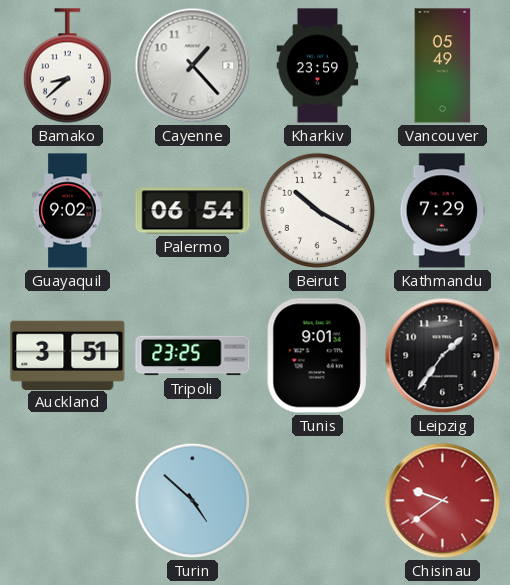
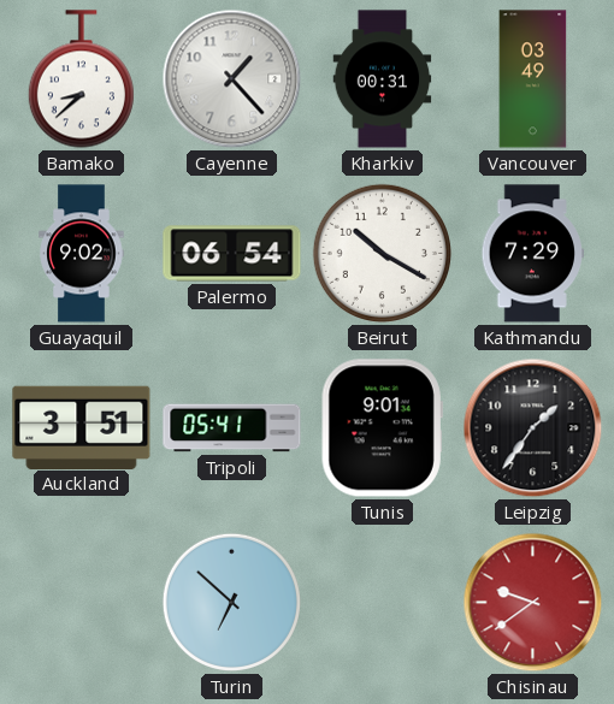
Kharkiv: 23:59 -> 00:31
Vancouver: 05:49 -> 03:49
Tripoli: 23:25 -> 05:41
Turin: 4:52 -> 6:52
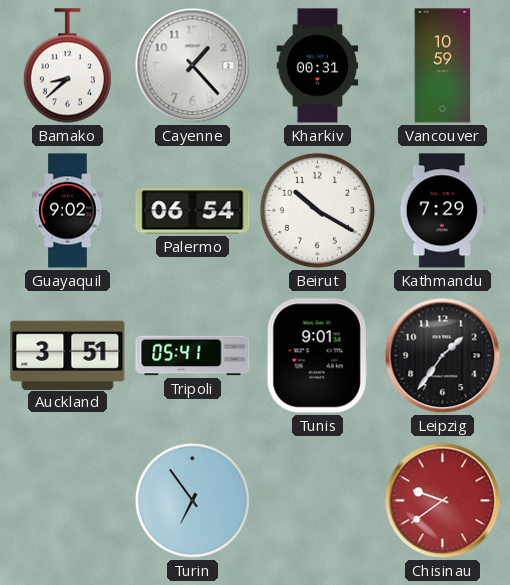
Vancouver: 03:49 -> 10:59
Turin: 6:52 -> 6:54
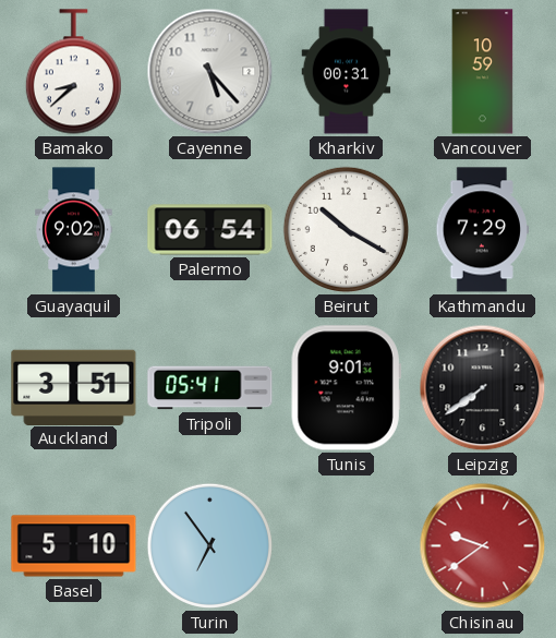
Cayenne: 1:23 -> 5:23
Leipzig: 1:36 -> 7:39
Basel: none -> 5:10
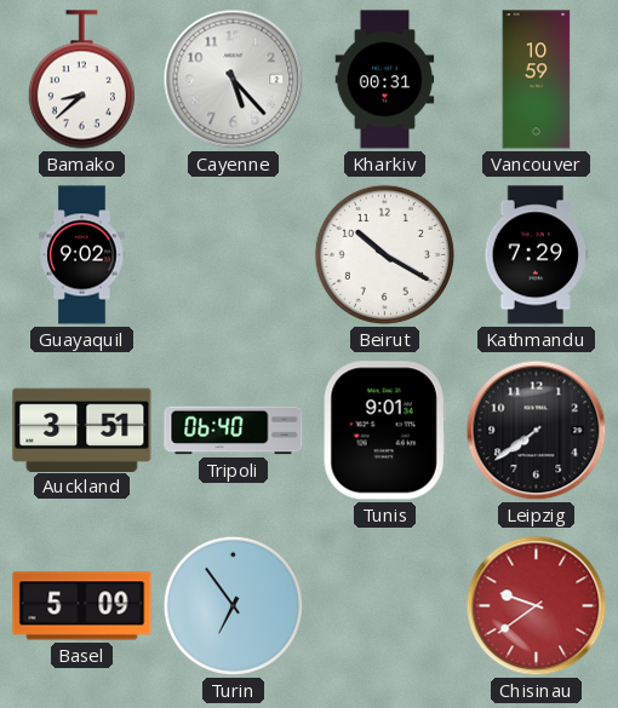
Palermo: 06:54 -> none
Tripoli: 05:41 -> 06:40
Basel: 5:10 -> 5:09
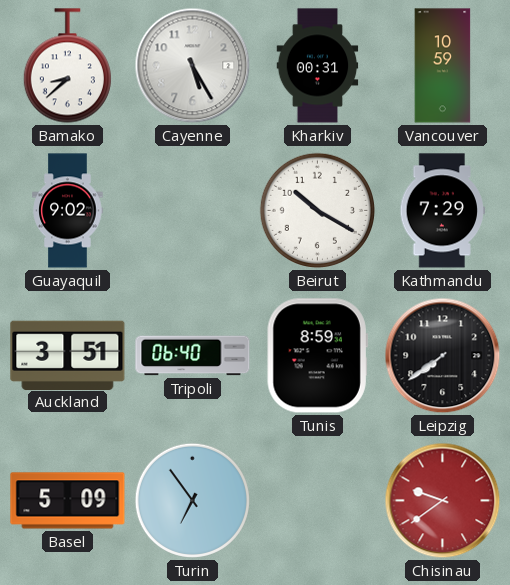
Cayenne: 5:23 -> 5:25
Tunis: 9:01 -> 8:59
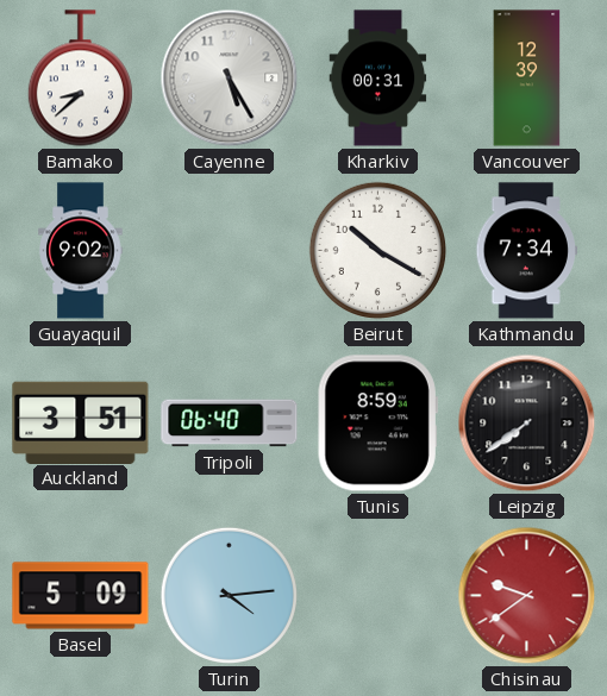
Vancouver: 10:59 -> 12:39
Kathmandu: 7:29 -> 7:34
Turin: 6:54 -> 4:14
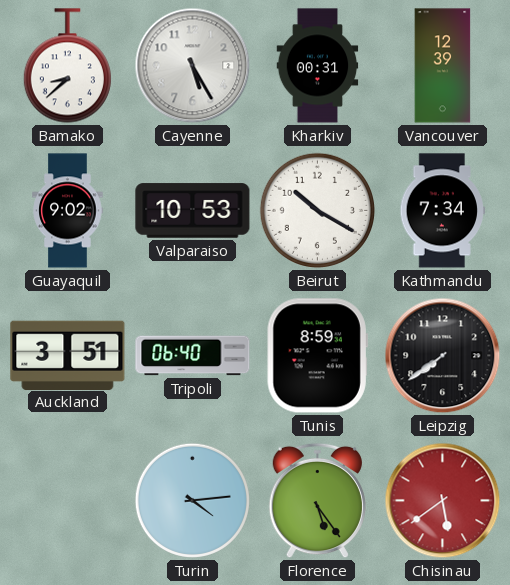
Valparaiso: none -> 10:53
Basel: 5:09 -> none
Florence: none -> 5:24
Chisinau: 9:39 -> 5:39
